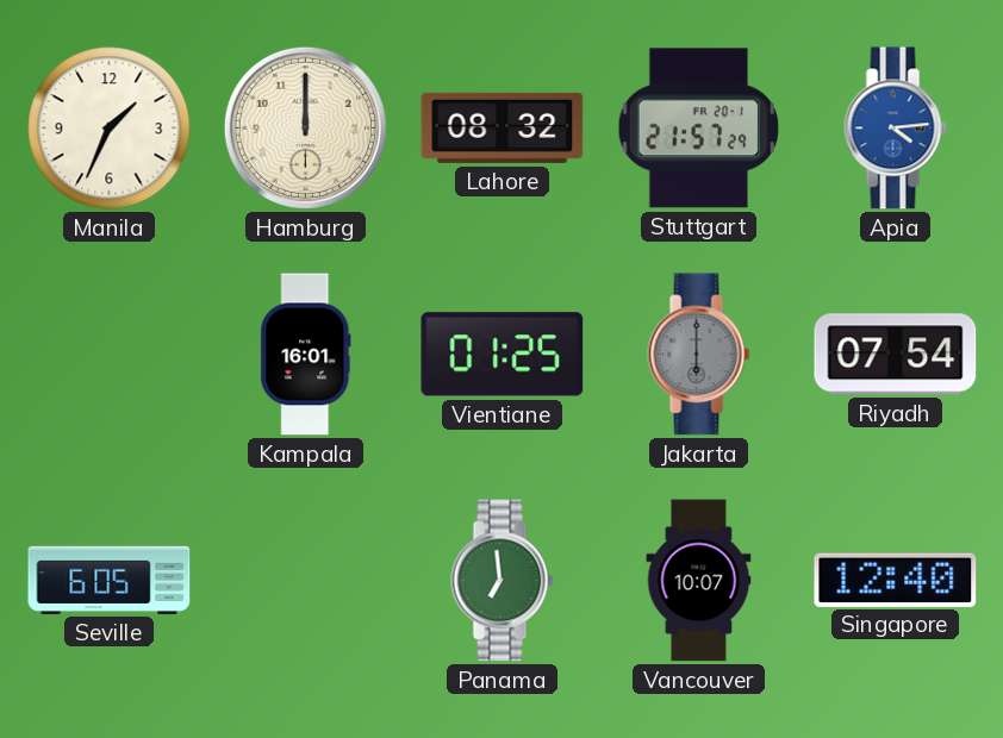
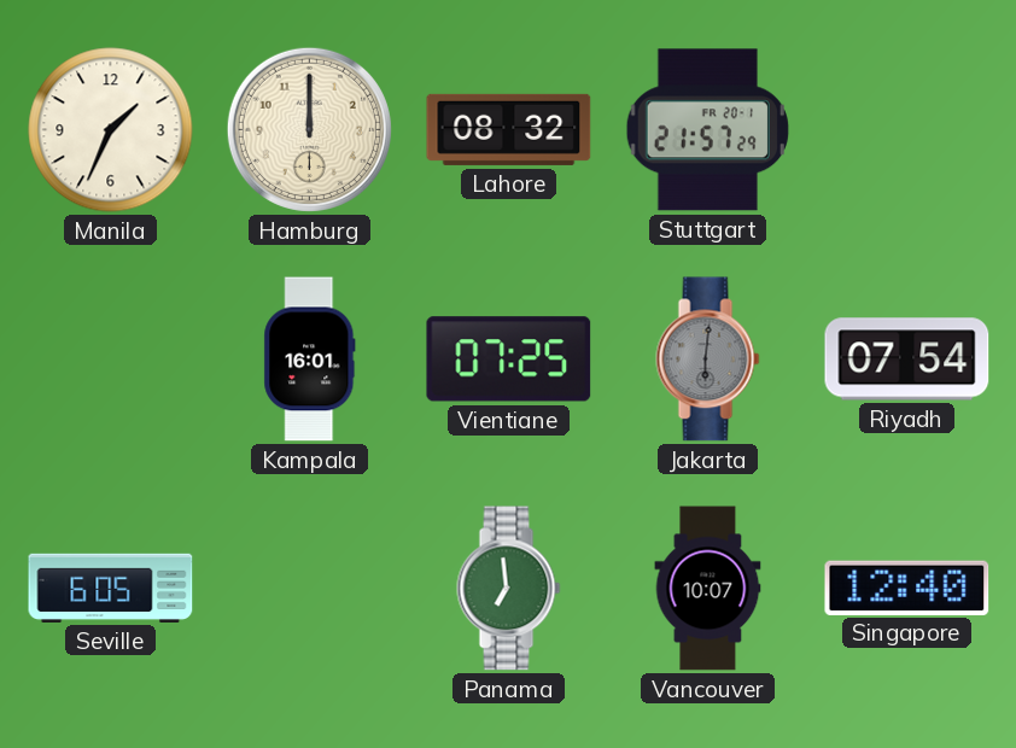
Apia: 4:14 -> none
Vientiane: 01:25 -> 07:25
Jakarta: 6:00 -> 6:01
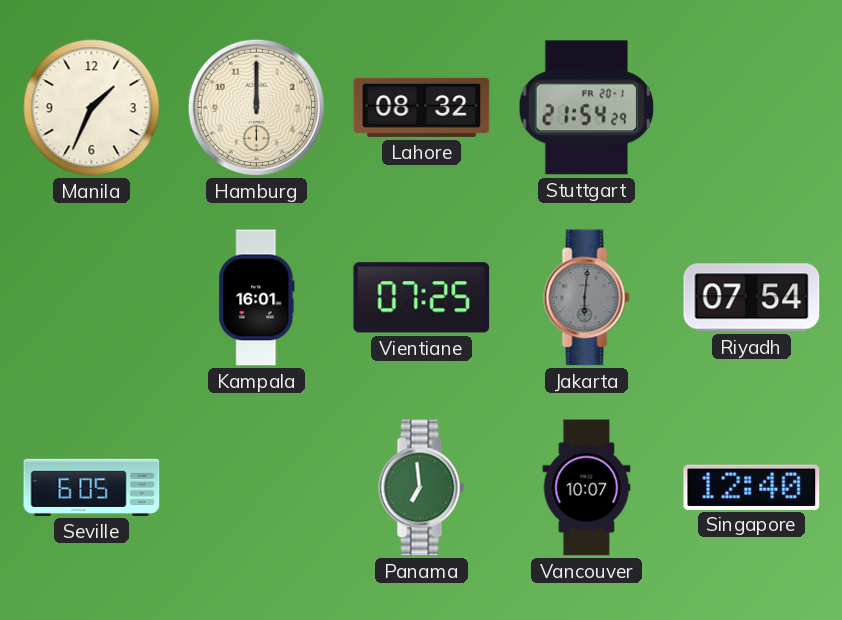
Stuttgart: 21:57 -> 21:54
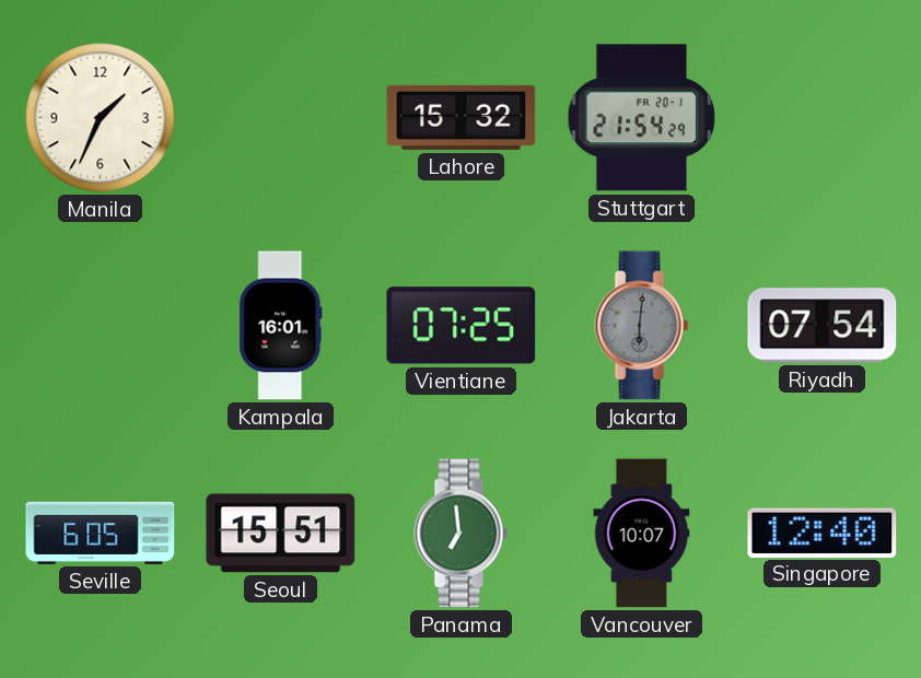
Hamburg: 12:00 -> none
Lahore: 08:32 -> 15:32
Seoul: none -> 15:51
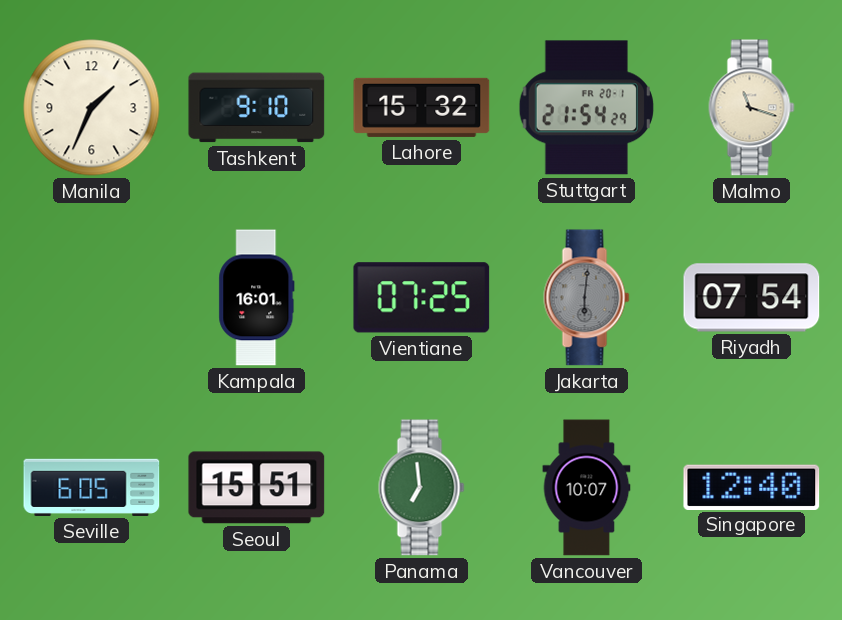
Tashkent: none -> 9:10
Malmo: none -> 11:18
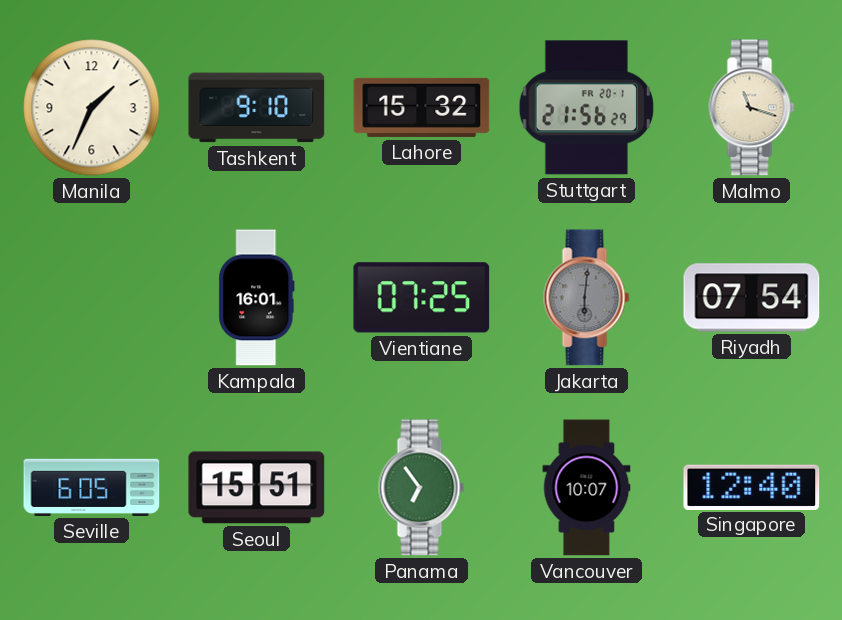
Stuttgart: 21:54 -> 21:56
Panama: 6:59 -> 6:54
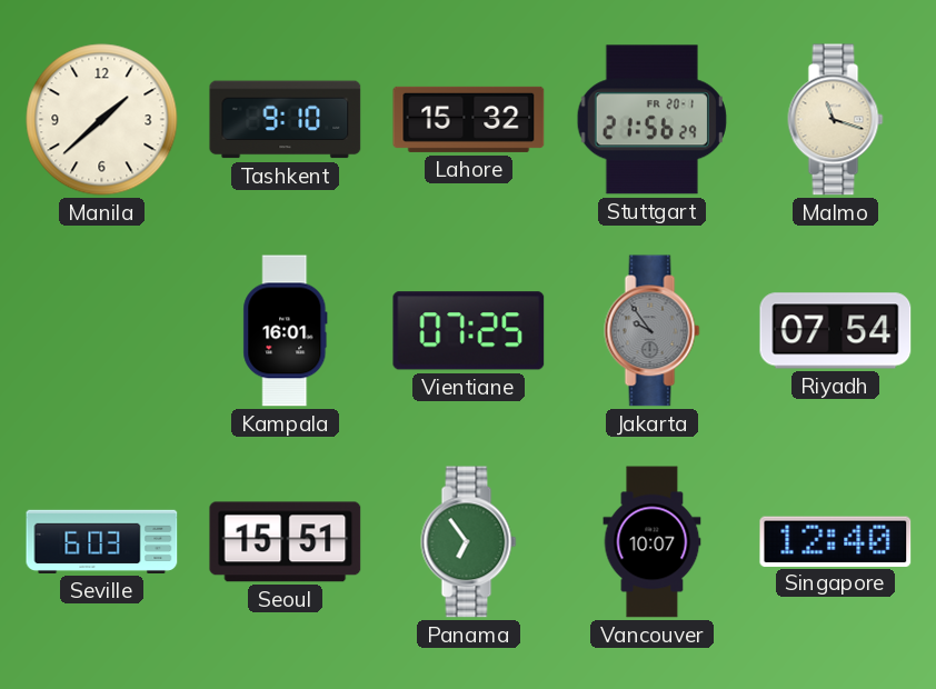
Manila: 1:34 -> 1:38
Jakarta: 6:01 -> 9:54
Seville: 6:05 -> 6:03
